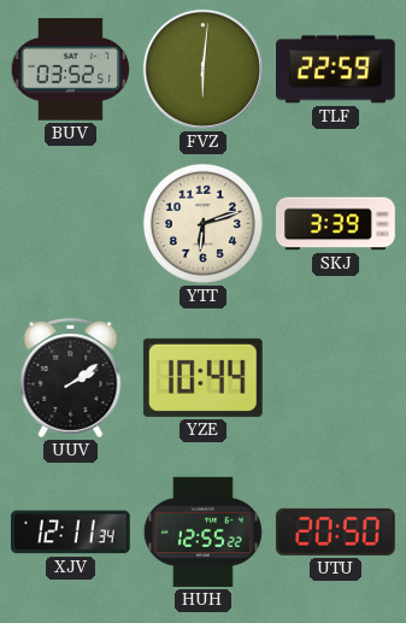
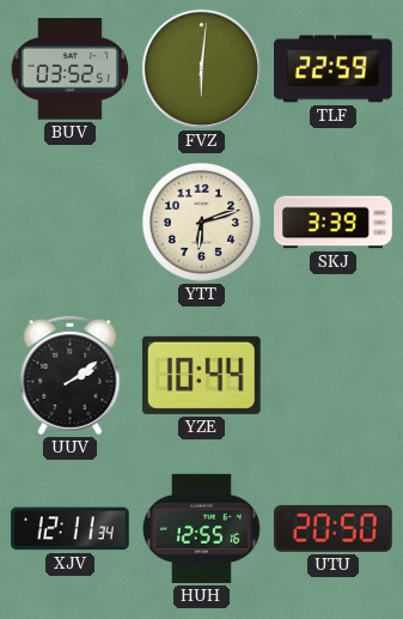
HUH: 12:55:22 -> 12:55:16
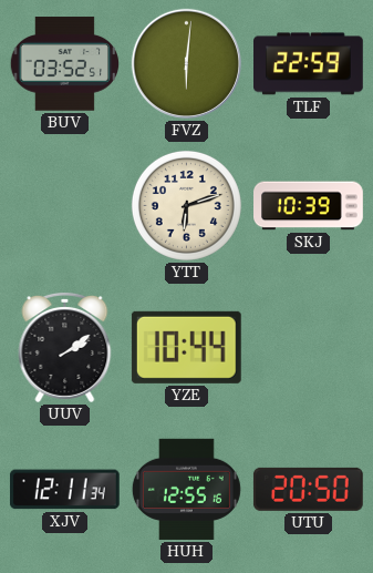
SKJ: 3:39 -> 10:39
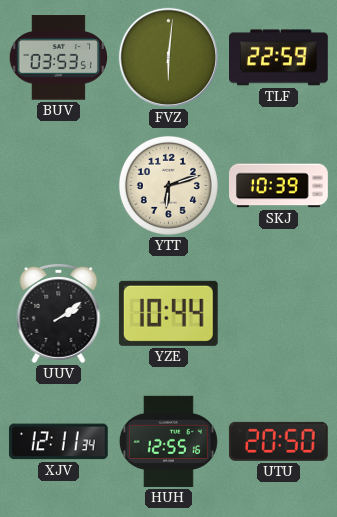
BUV: 03:52 -> 03:53
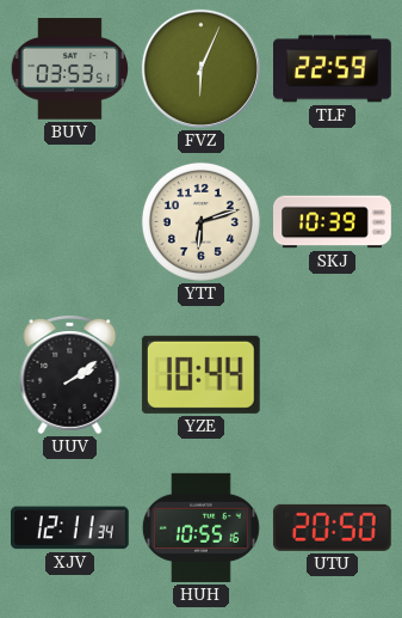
FVZ: 6:01 -> 6:04
HUH: 12:55 -> 10:55
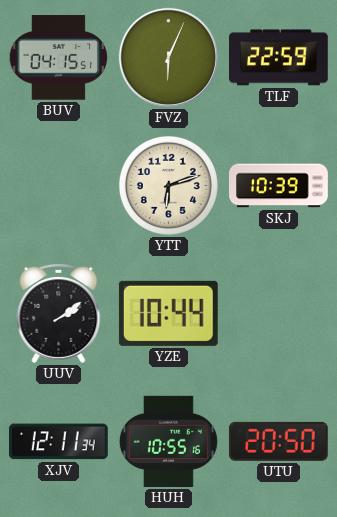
BUV: 03:53 -> 04:15
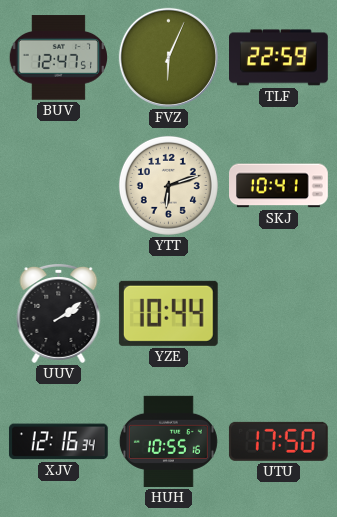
BUV: 04:15 -> 12:47
SKJ: 10:39 -> 10:41
XJV: 12:11 -> 12:16
UTU: 20:50 -> 17:50
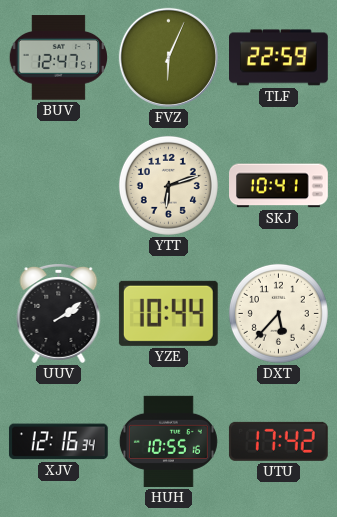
DXT: none -> 5:37
UTU: 17:50 -> 17:42
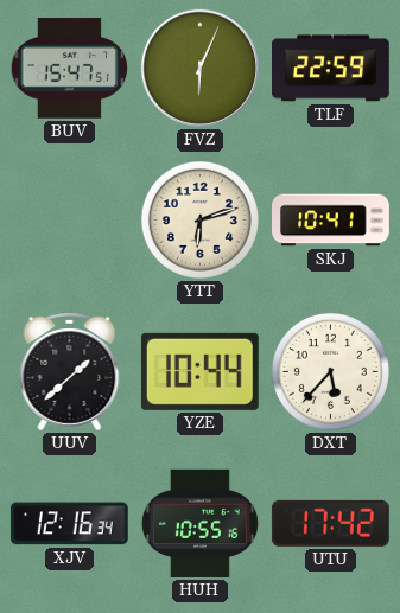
BUV: 12:47 -> 15:47
UUV: 2:09 -> 1:38
